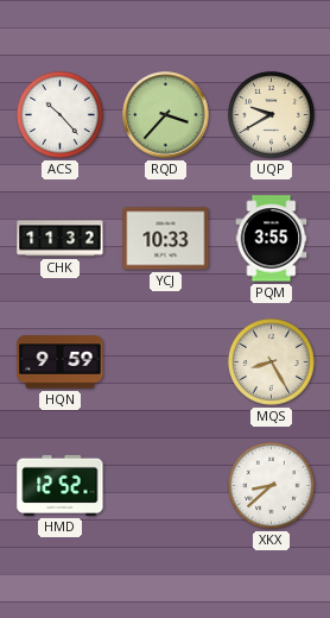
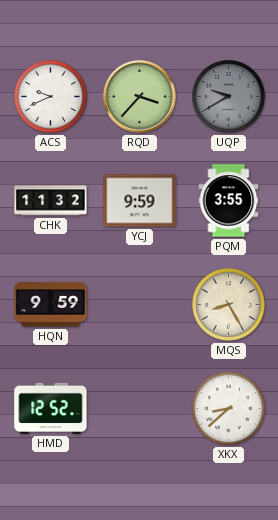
ACS: 10:23 -> 9:41
UQP dial: cream -> grey
YCJ: 10:33 -> 9:59
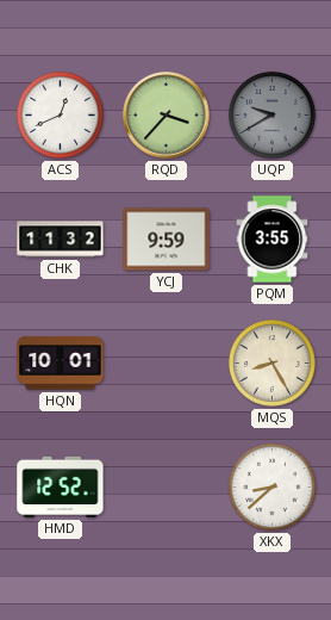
ACS: 9:41 -> 12:41
HQN: 9:59 -> 10:01
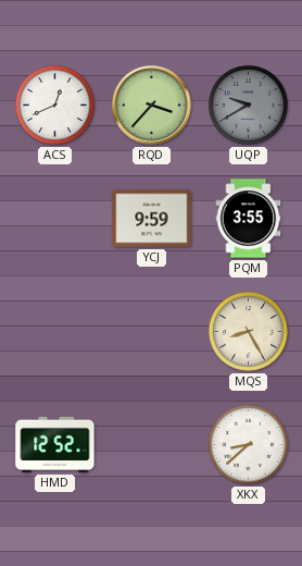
CHK: 11:32 -> none
HQN: 10:01 -> none
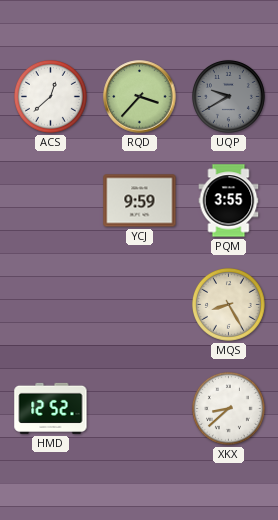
ACS: 12:41 -> 12:38
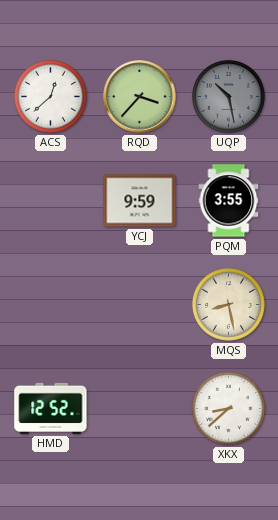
UQP: 9:40 -> 10:28
MQS: 8:25 -> 8:28
